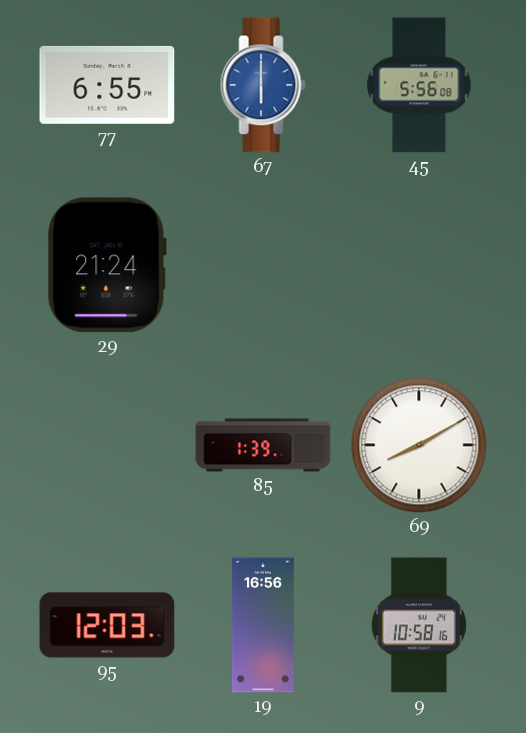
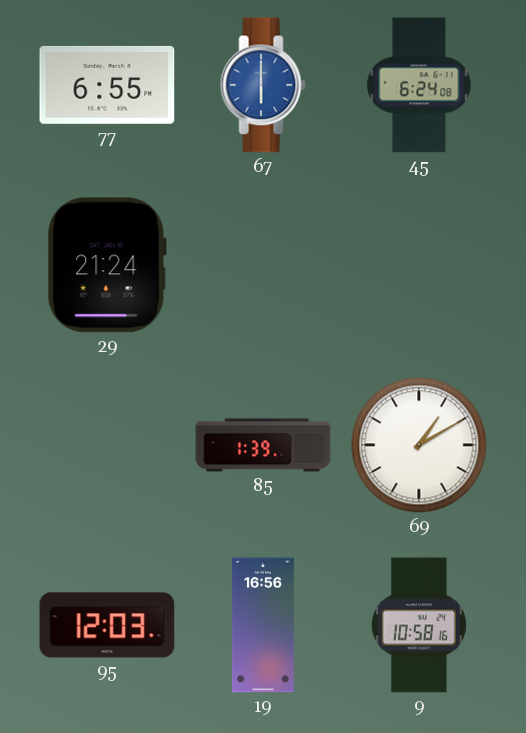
45: 5:56 -> 6:24
69: 8:10 -> 1:10
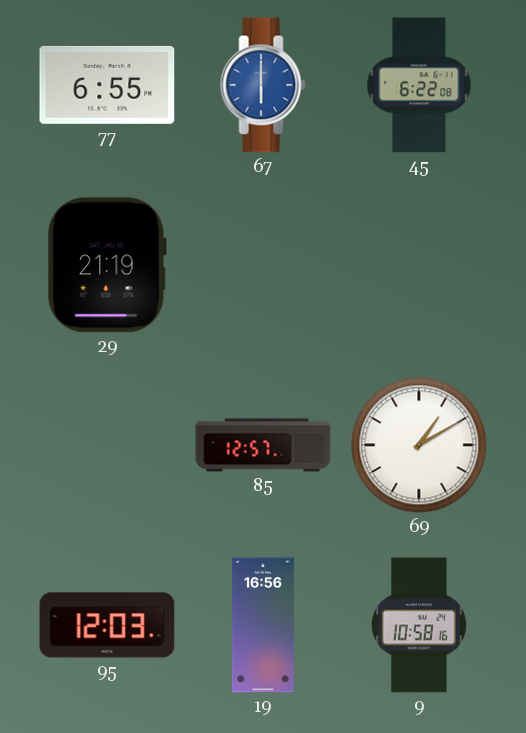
45: 6:24 -> 6:22
29: 21:24 -> 21:19
85: 1:39 -> 12:57
